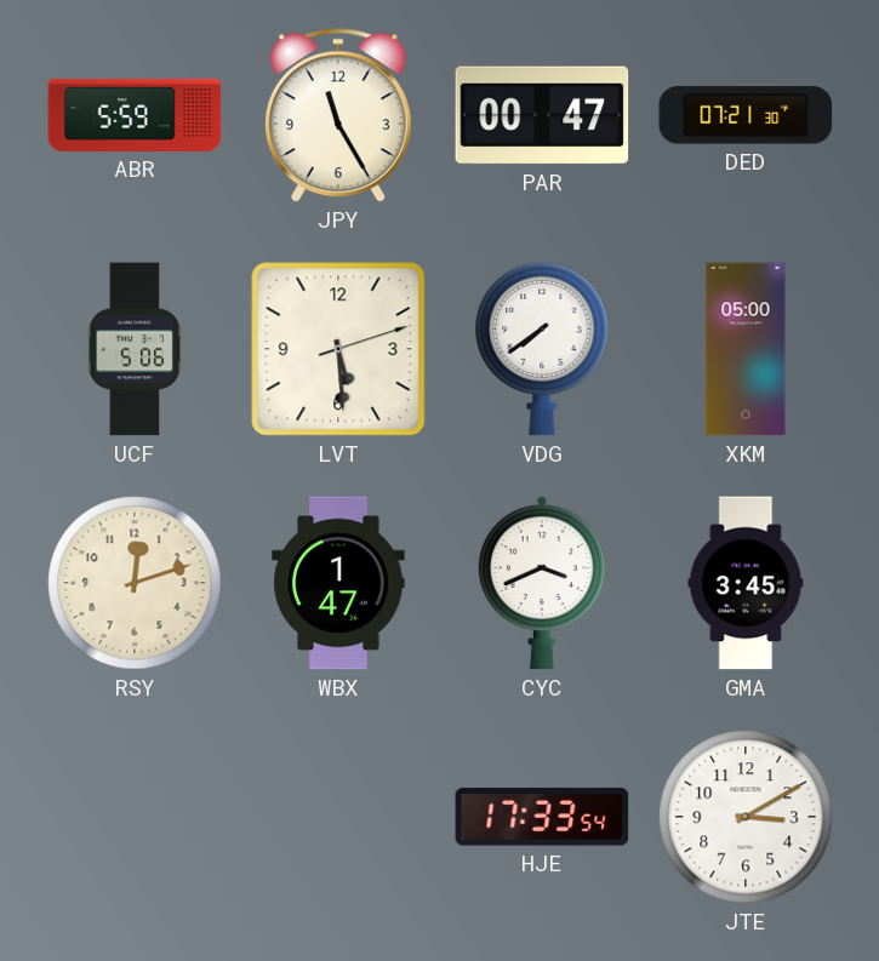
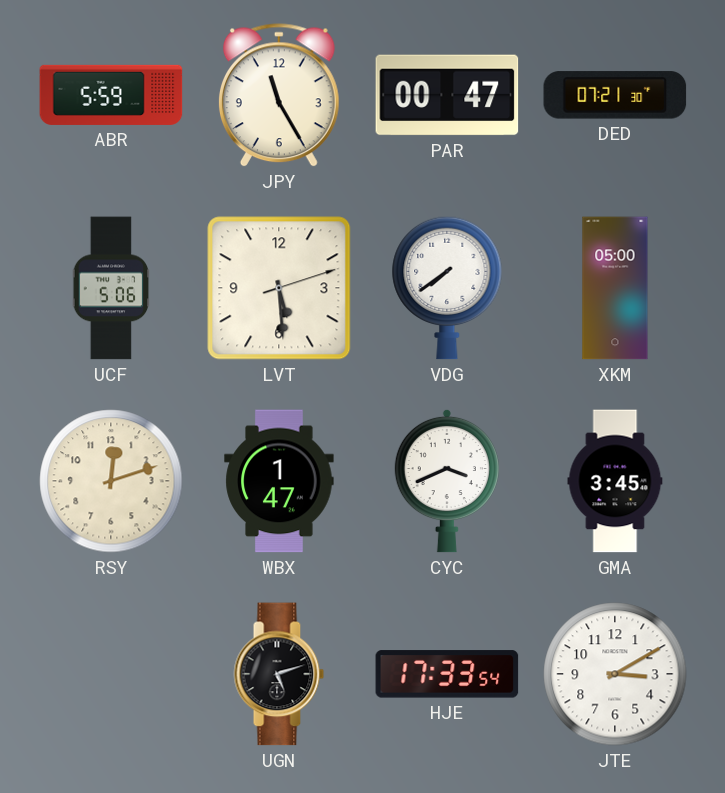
UGN: none -> 5:12
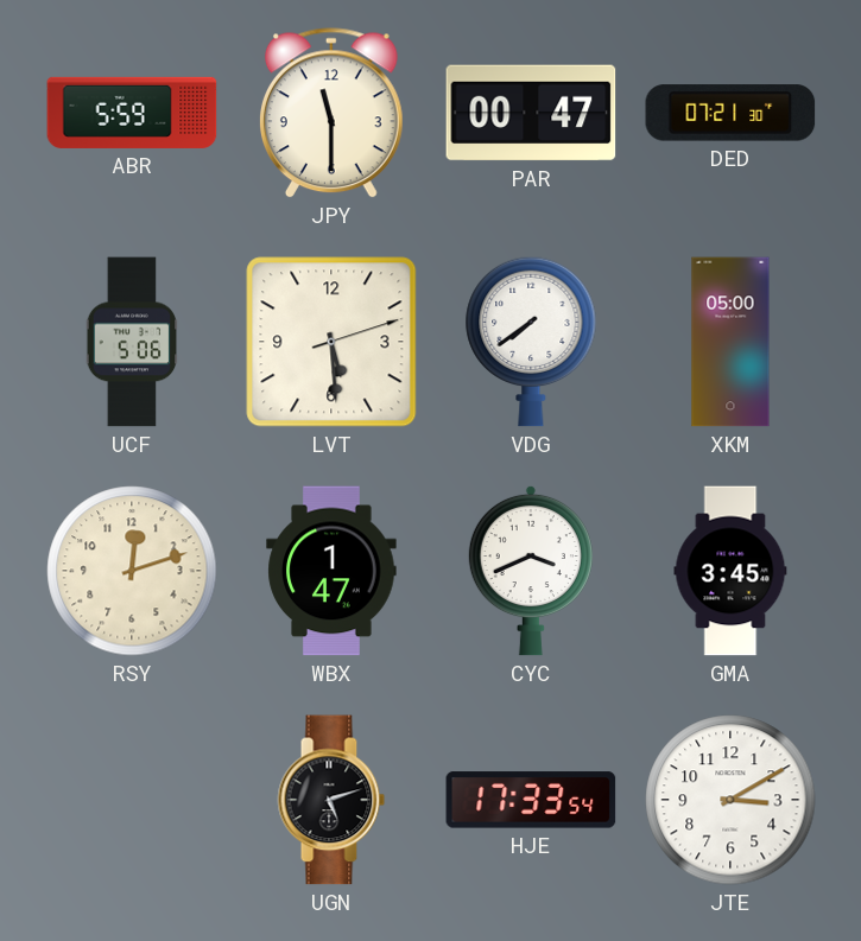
JPY: 11:25 -> 11:30
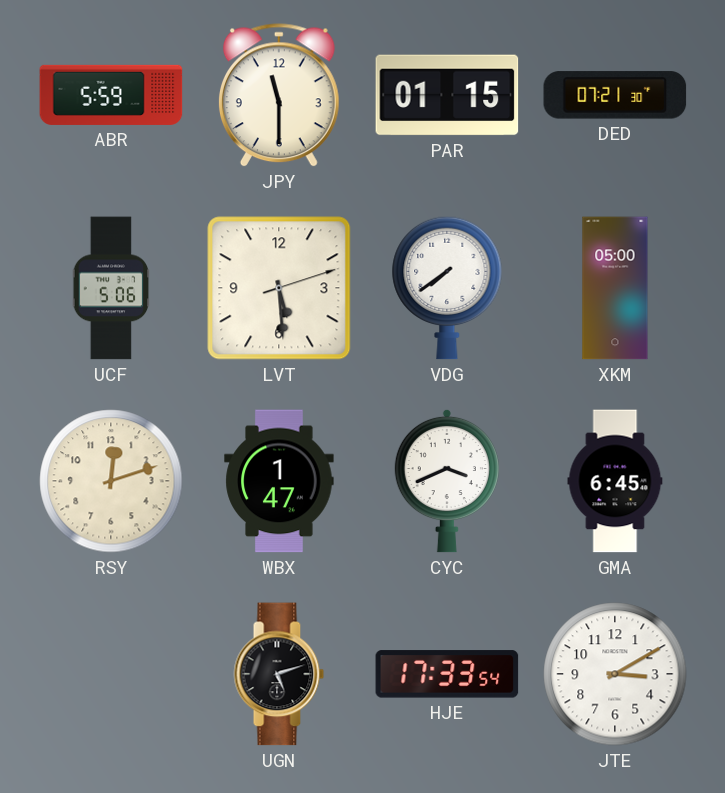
PAR: 00:47 -> 01:15
GMA: 3:45 -> 6:45
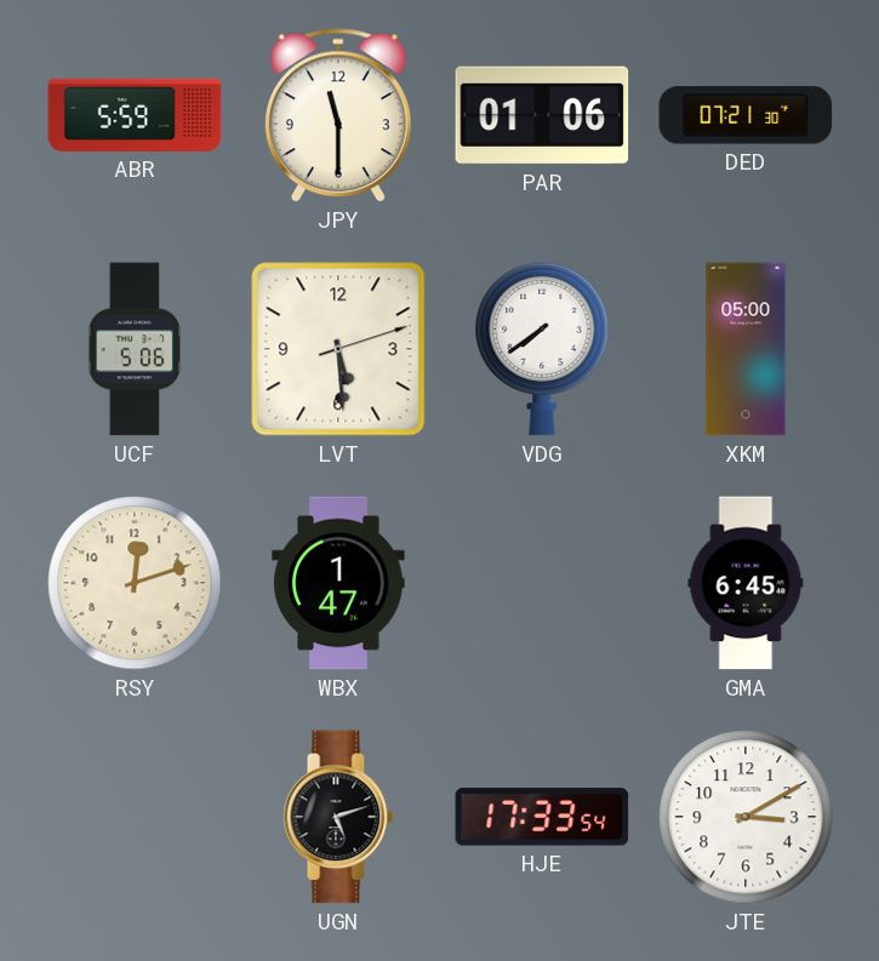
PAR: 01:15 -> 01:06
CYC: 3:41 -> none
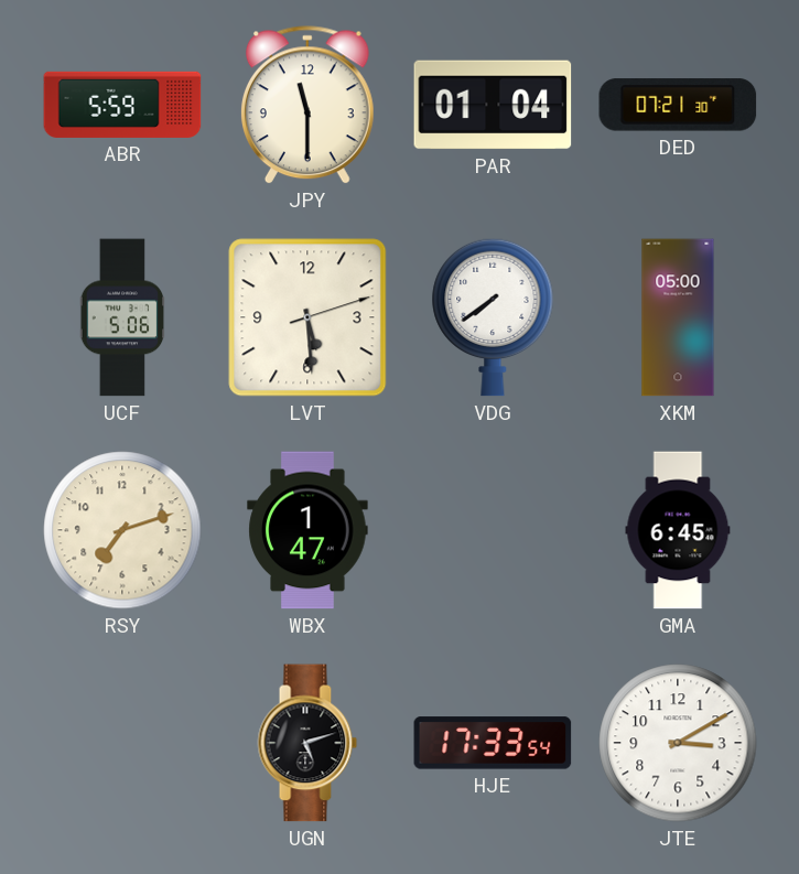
PAR: 01:06 -> 01:04
RSY: 12:12 -> 7:12
